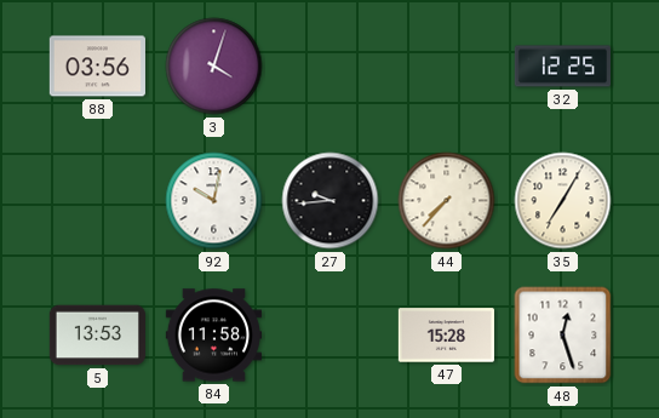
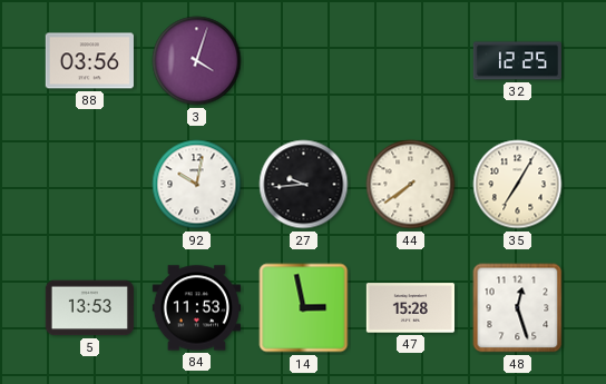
44: 7:37 -> 7:39
84: 11:58 -> 11:53
14: none -> 2:58
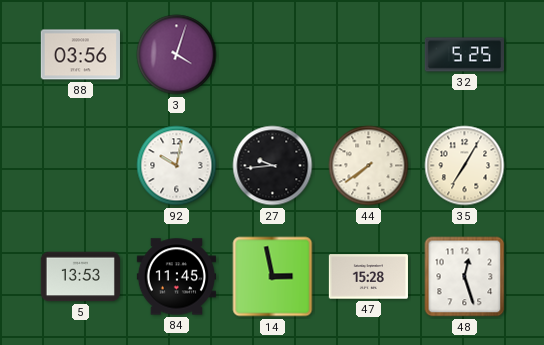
32: 12:25 -> 5:25
84: 11:53 -> 11:45
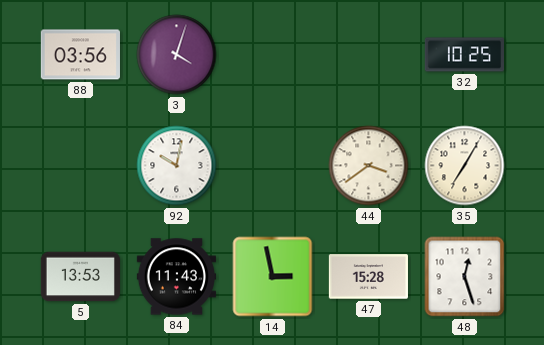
32: 5:25 -> 10:25
27: 9:44 -> none
44: 7:39 -> 3:39
84: 11:45 -> 11:43
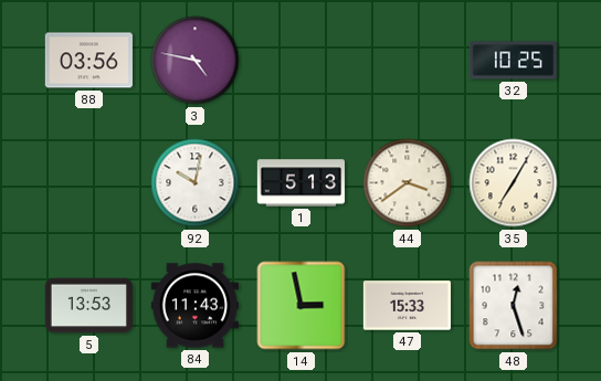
3: 4:03 -> 4:47
1: none -> 5:13
47: 15:28 -> 15:33
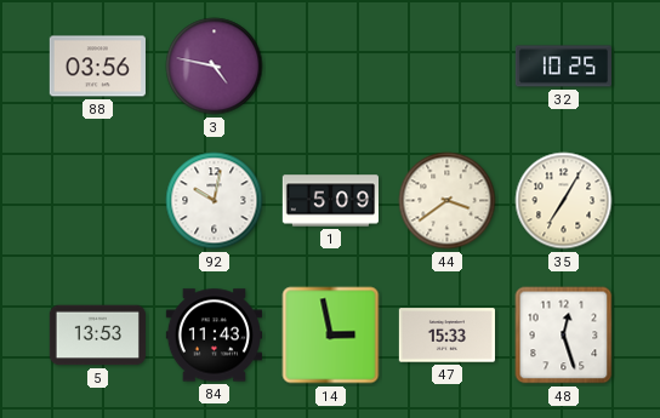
1: 5:13 -> 5:09
